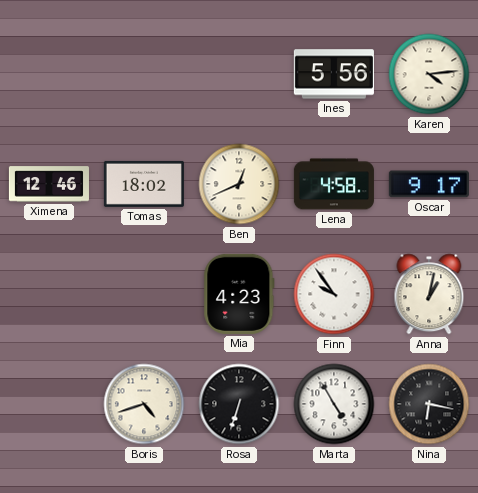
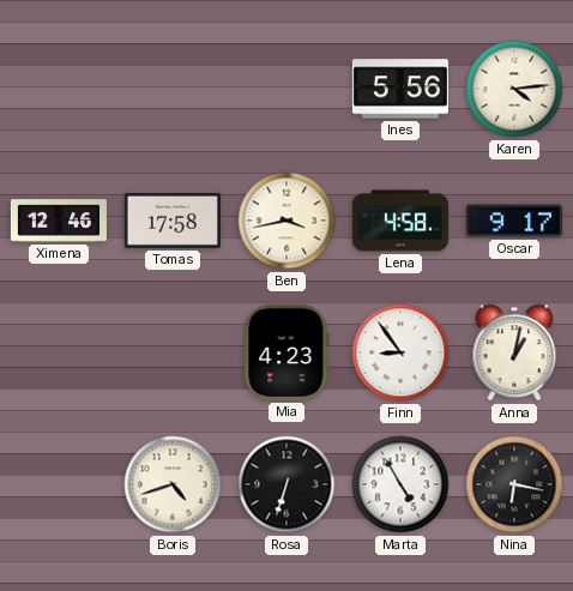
Tomas: 18:02 -> 17:58
Ben: 12:41 -> 3:43
Finn: 9:54 -> 8:54
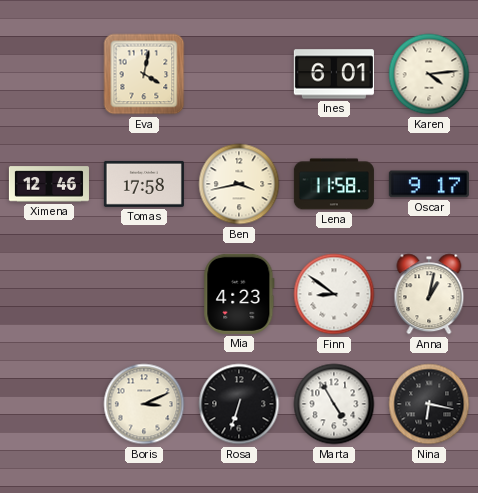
Eva: none -> 4:02
Ines: 5:56 -> 6:01
Lena: 4:58 -> 11:58
Finn: 8:54 -> 8:51
Boris: 4:42 -> 3:11
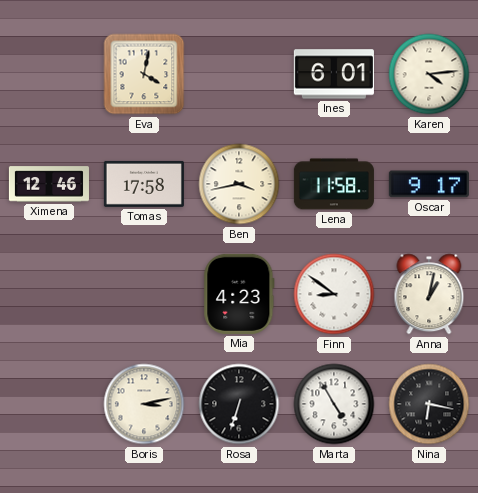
Boris: 3:11 -> 3:13
